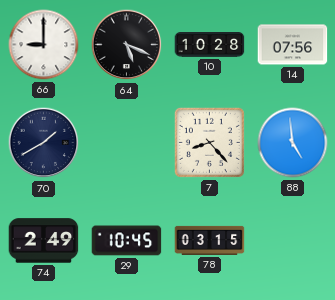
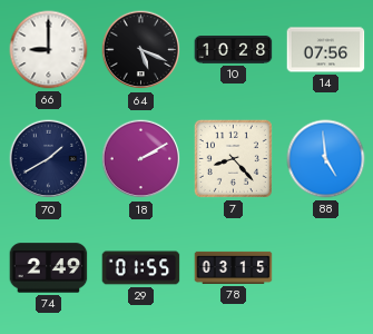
18: none -> 2:10
29: 10:45 -> 01:55
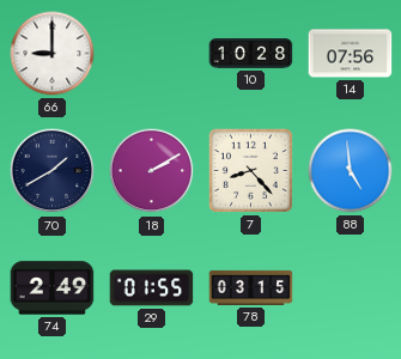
64: 5:19 -> none
